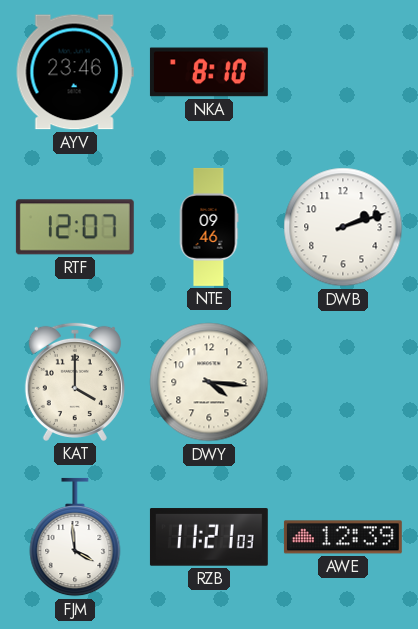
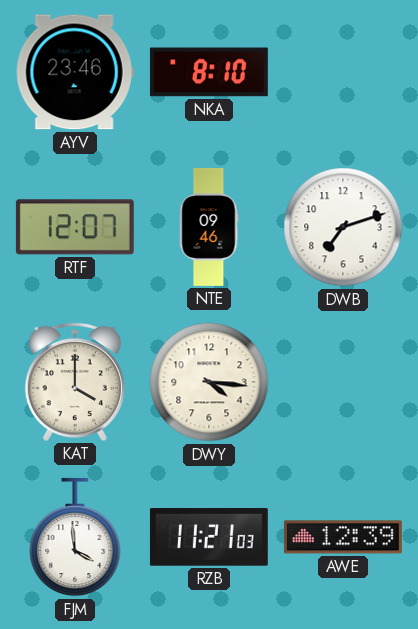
DWB: 2:12 -> 7:12
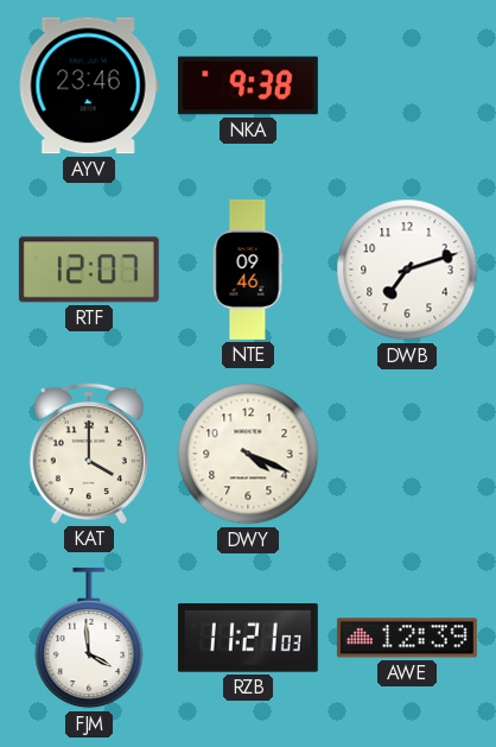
NKA: 8:10 -> 9:38
DWY: 4:16 -> 4:19
